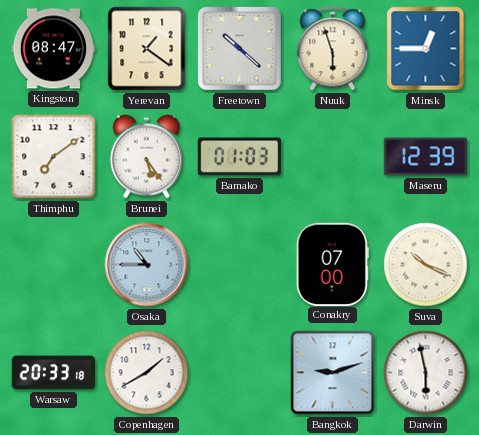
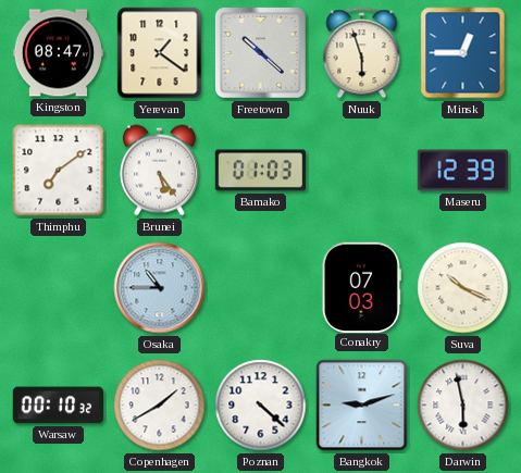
Conakry: 07:00 -> 07:03
Warsaw: 20:33 -> 00:10
Poznan: none -> 4:22
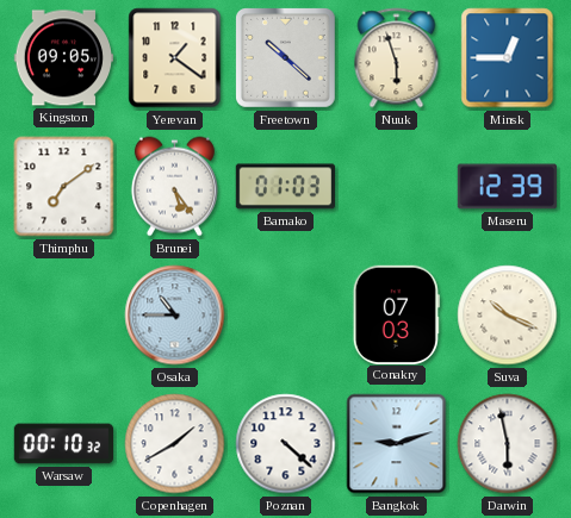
Kingston: 08:47 -> 09:05
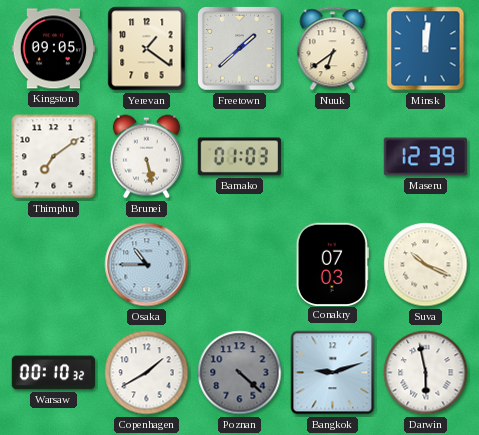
Freetown: 10:22 -> 1:38
Nuuk: 5:57 -> 6:39
Minsk: 12:45 -> 12:01
Brunei: 5:24 -> 5:28
Poznan dial: white -> grey
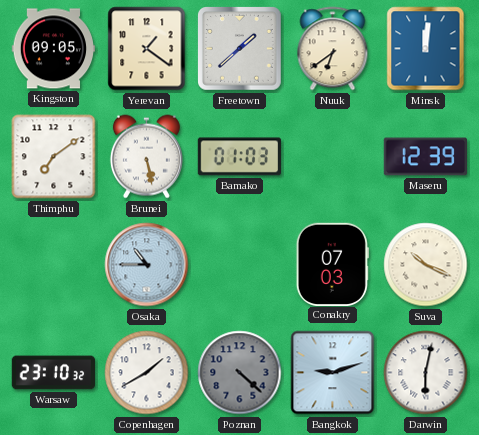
Warsaw: 00:10 -> 23:10
Darwin: 5:58 -> 6:02
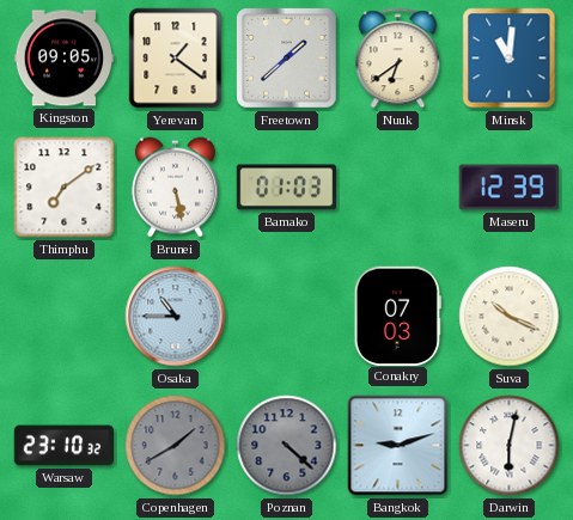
Minsk: 12:01 -> 11:01
Copenhagen dial: white -> grey
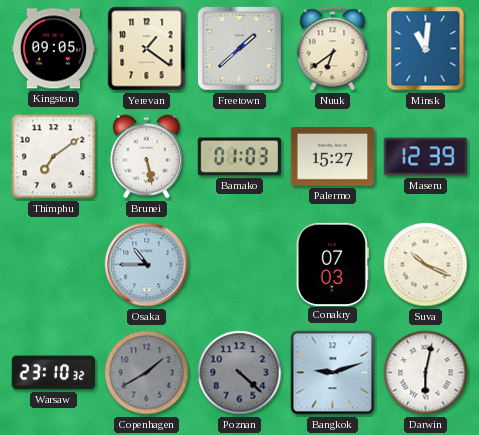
Palermo: none -> 15:27
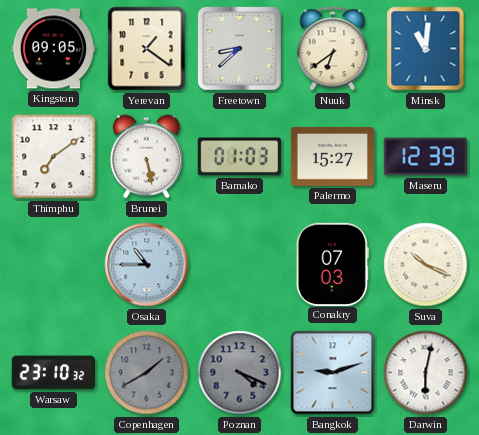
Freetown: 1:38 -> 8:38
Poznan: 4:22 -> 4:19
